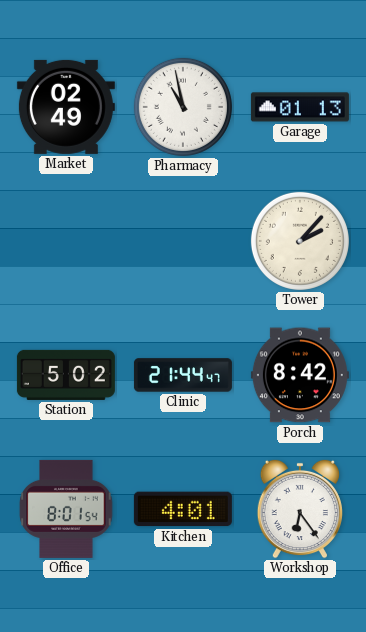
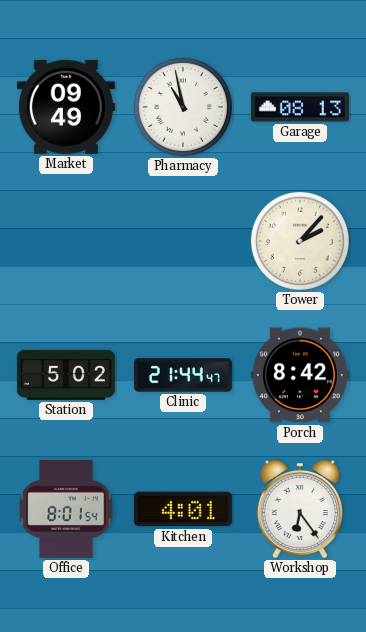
Market: 02:49 -> 09:49
Garage: 01:13 -> 08:13
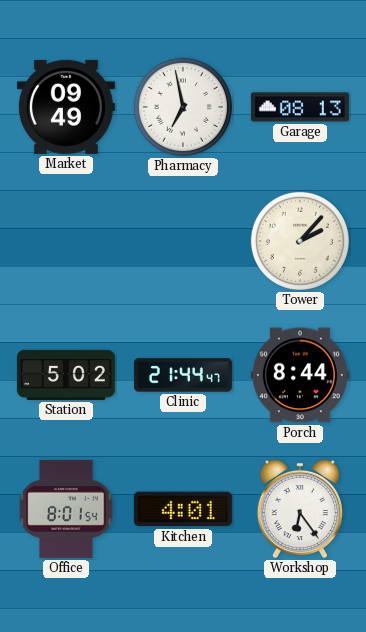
Pharmacy: 10:58 -> 6:58
Porch: 8:42 -> 8:44
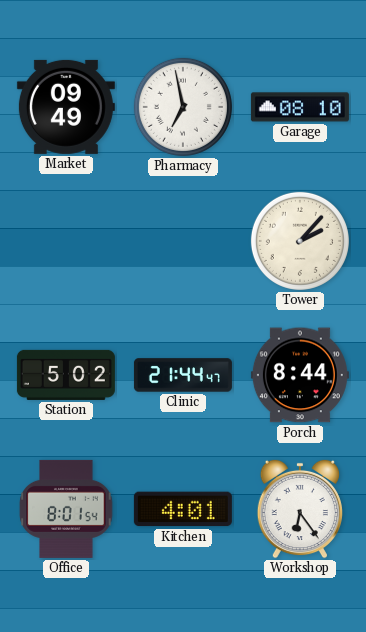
Garage: 08:13 -> 08:10
